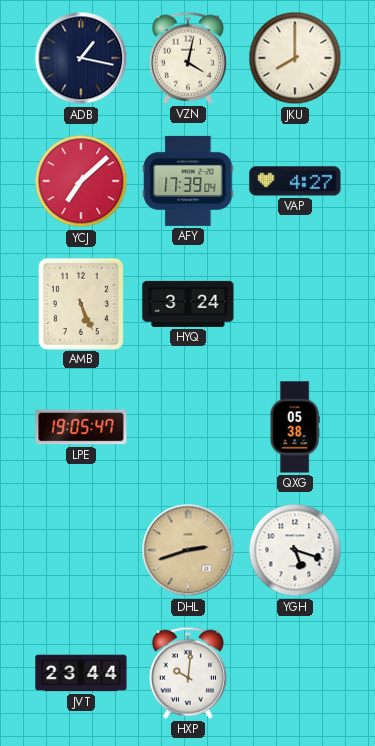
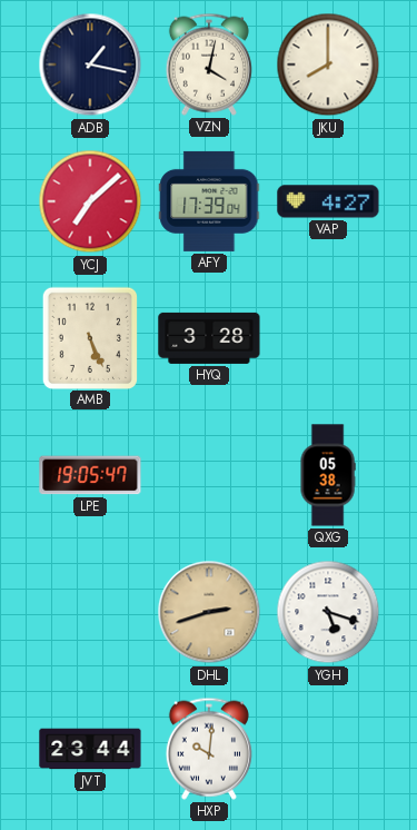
HYQ: 3:24 -> 3:28
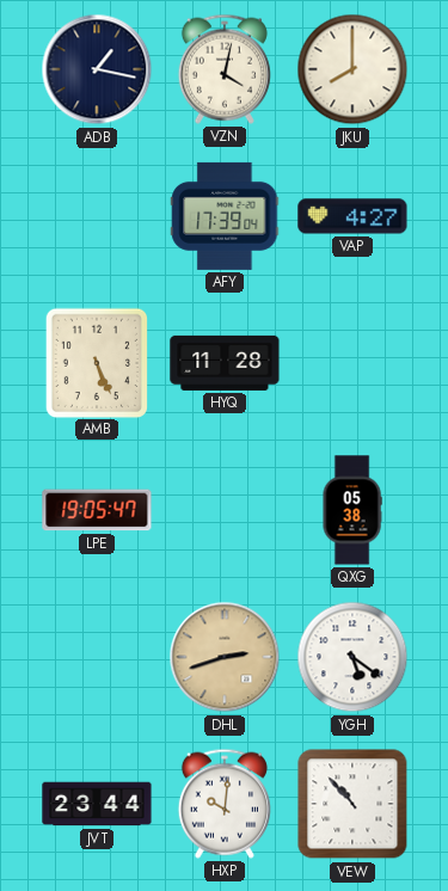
YCJ: 7:08 -> none
HYQ: 3:28 -> 11:28
YGH: 5:18 -> 5:21
VEW: none -> 10:53
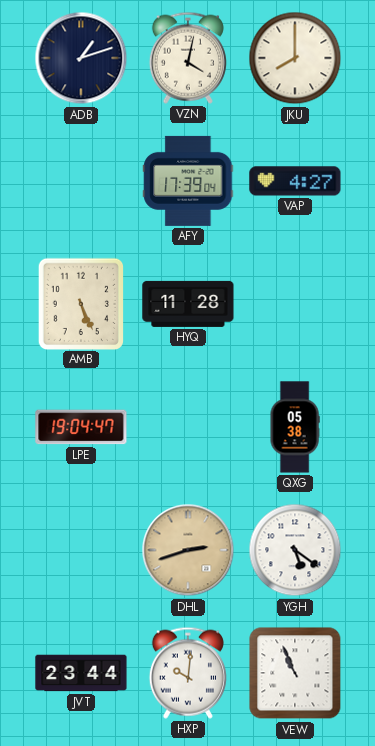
ADB: 1:17 -> 1:12
LPE: 19:05 -> 19:04
VEW: 10:53 -> 10:56
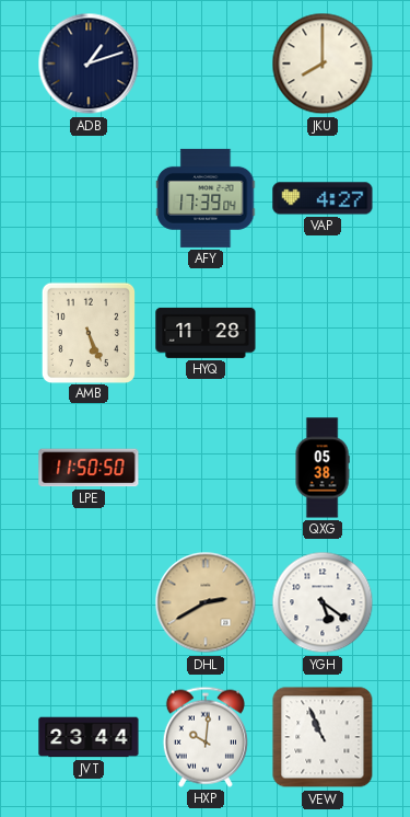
VZN: 4:02 -> none
LPE: 19:04 -> 11:50
DHL: 2:42 -> 2:40
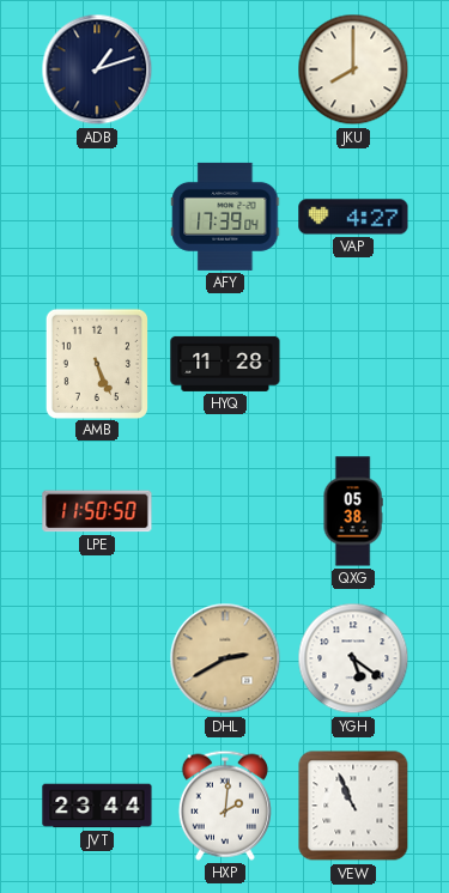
HXP: 10:01 -> 2:01
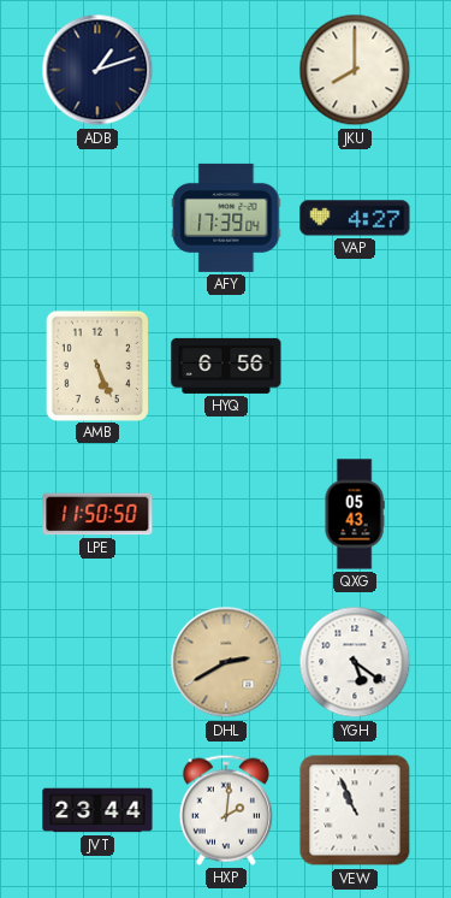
HYQ: 11:28 -> 6:56
QXG: 05:38 -> 05:43
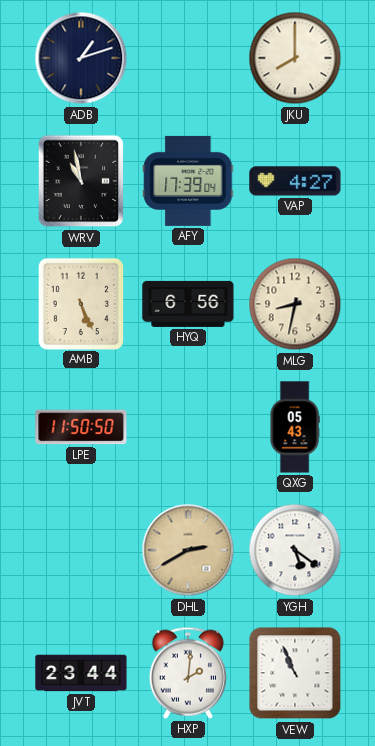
WRV: none -> 10:58
MLG: none -> 8:32
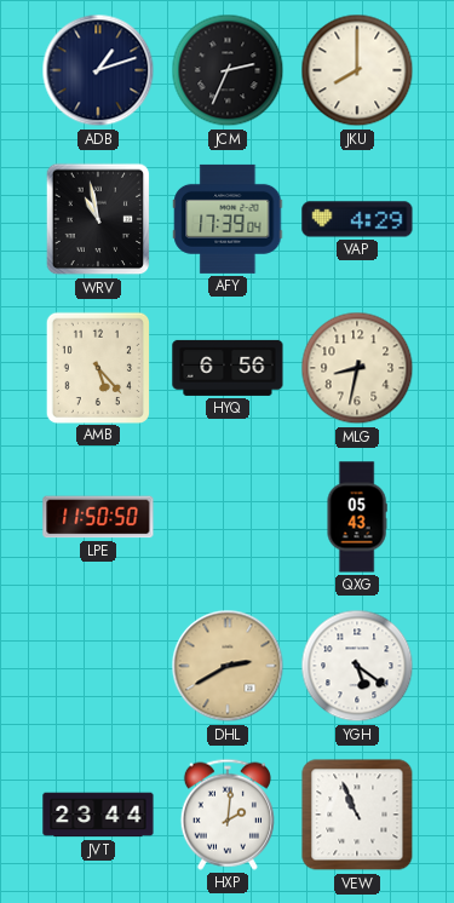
JCM: none -> 2:34
VAP: 4:27 -> 4:29
AMB: 5:26 -> 5:23
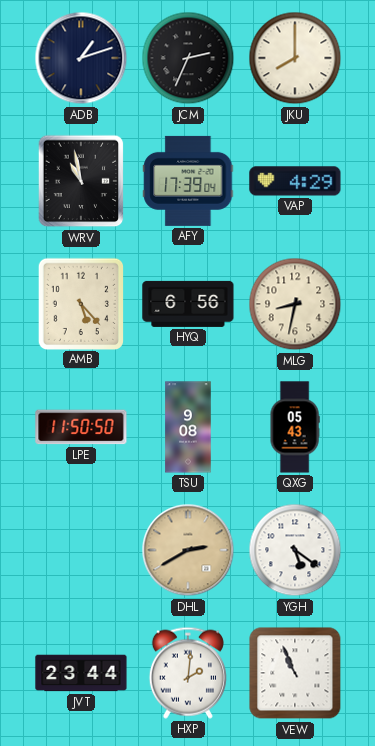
TSU: none -> 9:08
